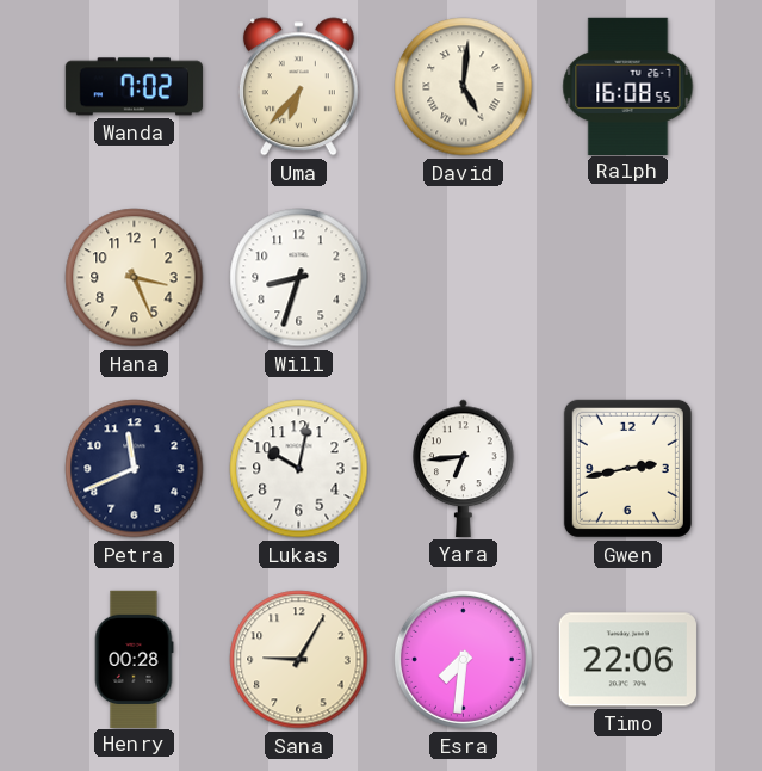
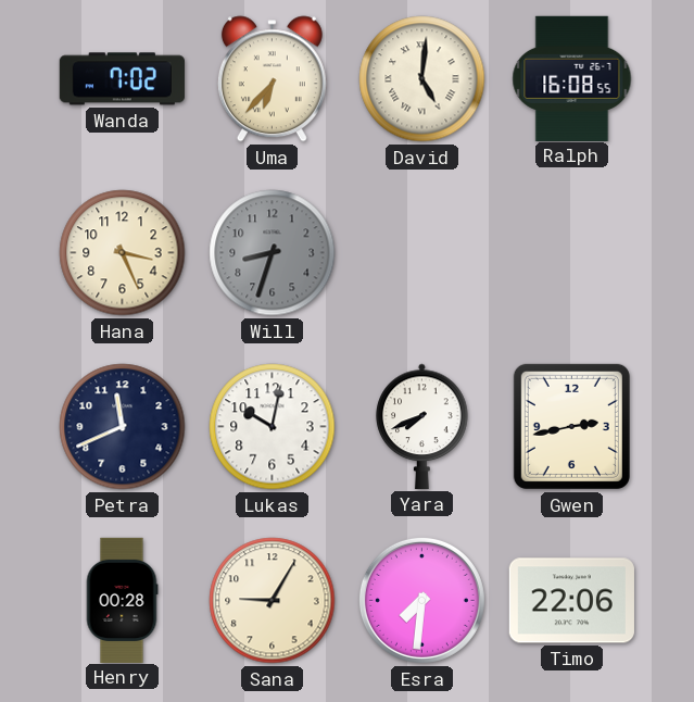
Will dial: white -> grey
Yara: 6:44 -> 7:41
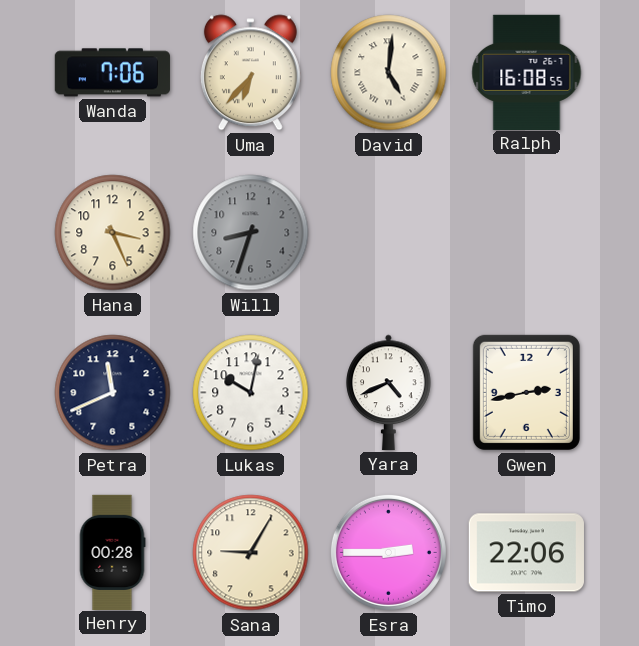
Wanda: 7:02 -> 7:06
Yara: 7:41 -> 4:41
Esra: 7:31 -> 2:45
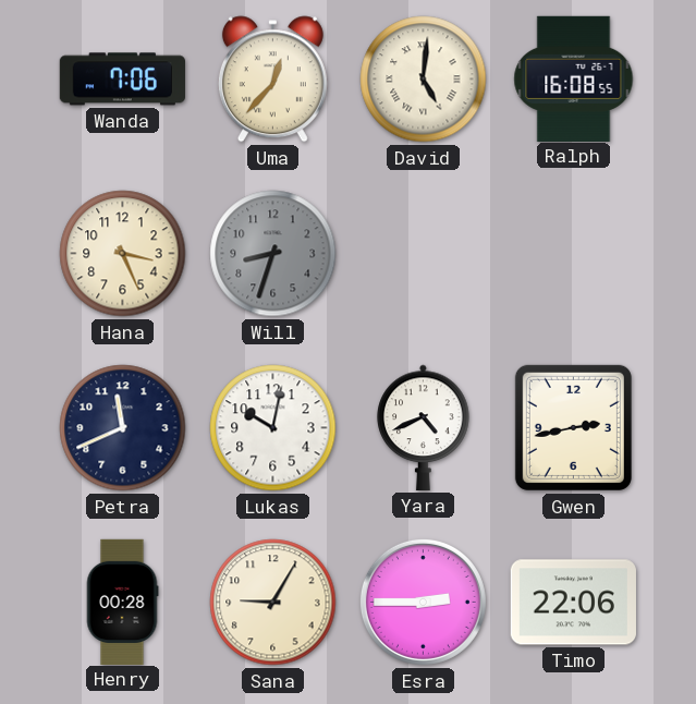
Uma: 6:37 -> 12:37
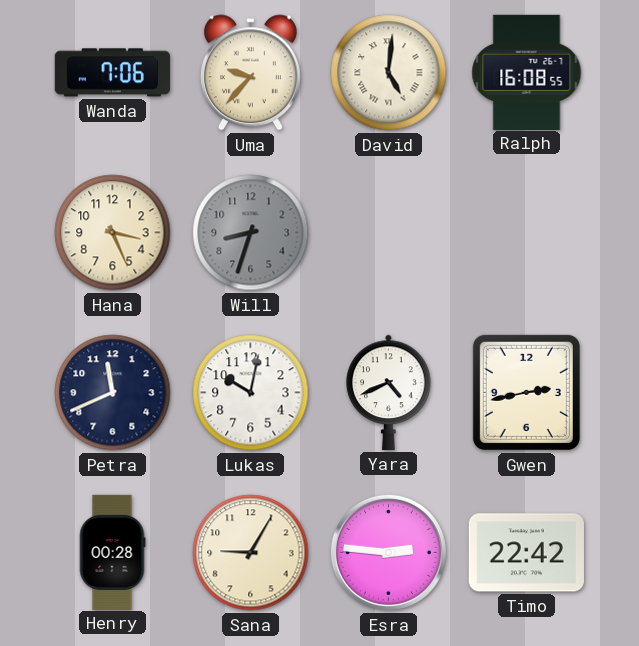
Uma: 12:37 -> 9:37
Esra: 2:45 -> 2:46
Timo: 22:06 -> 22:42
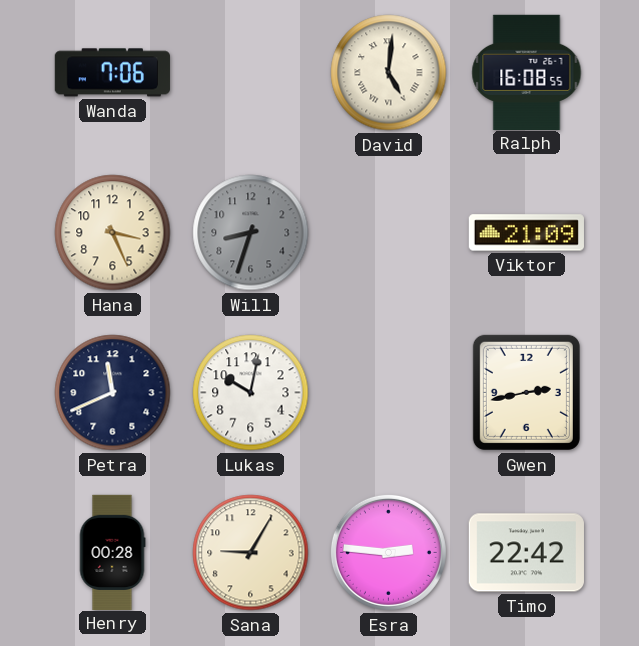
Uma: 9:37 -> none
Viktor: none -> 21:09
Yara: 4:41 -> none
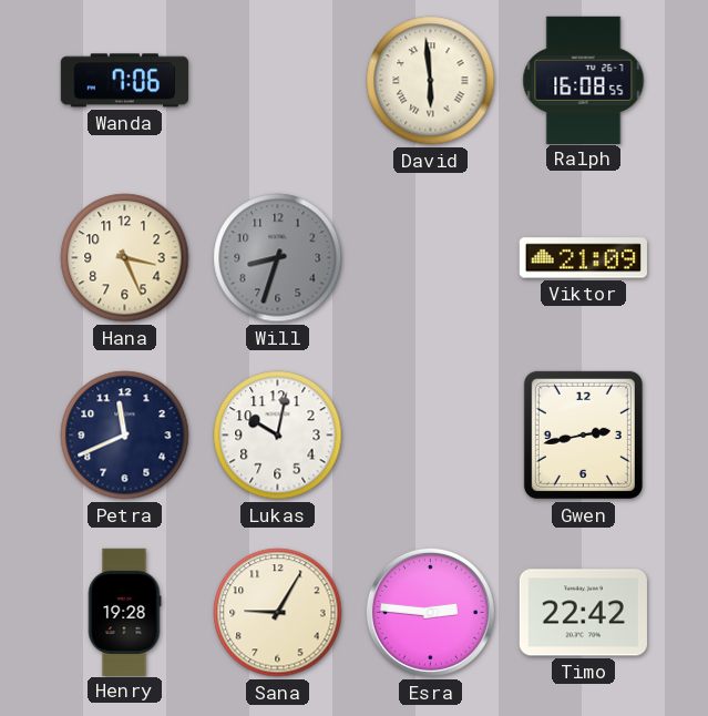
David: 5:01 -> 5:59
Henry: 00:28 -> 19:28
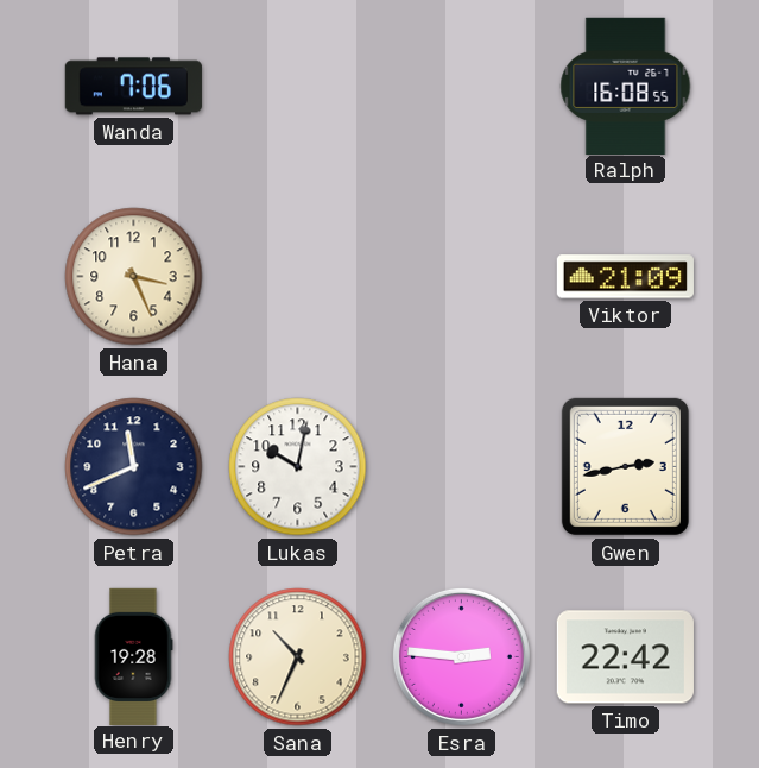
David: 5:59 -> none
Will: 8:33 -> none
Sana: 9:05 -> 10:34
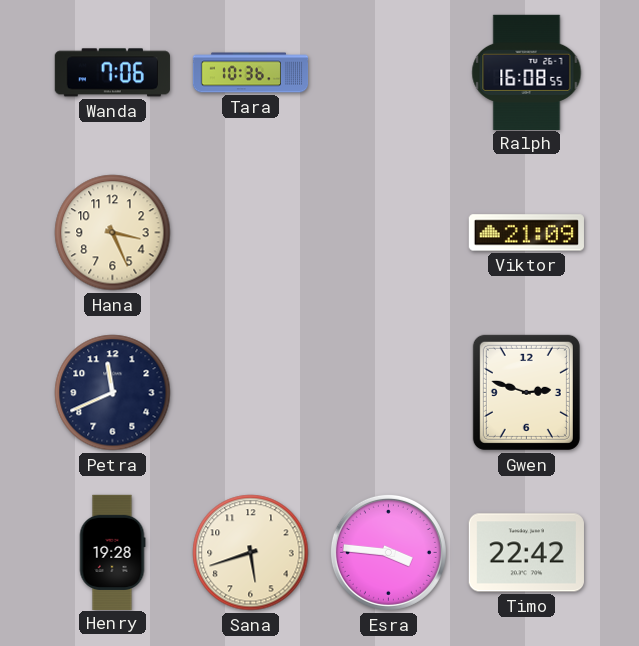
Tara: none -> 10:36
Lukas: 10:02 -> none
Gwen: 2:43 -> 2:48
Sana: 10:34 -> 5:42
Esra: 2:46 -> 3:46
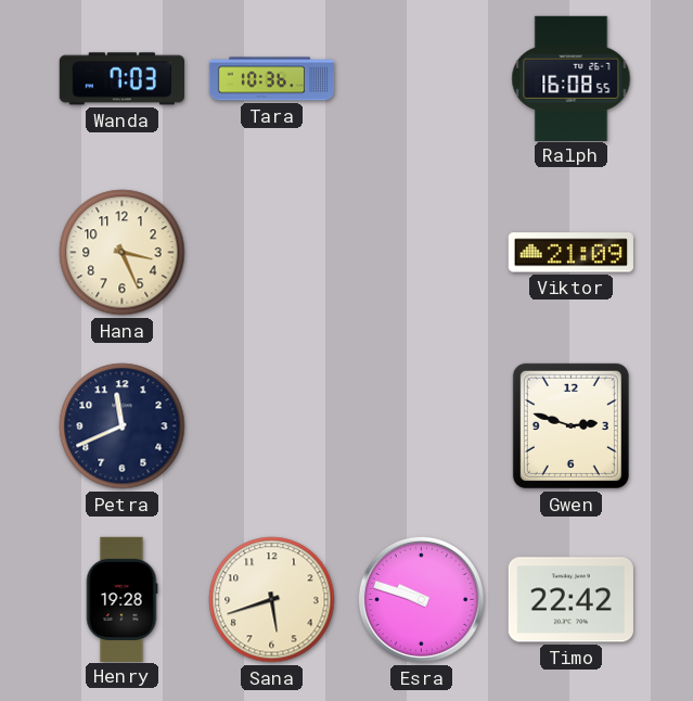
Wanda: 7:06 -> 7:03
Esra: 3:46 -> 9:48
